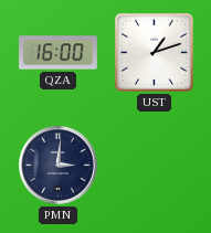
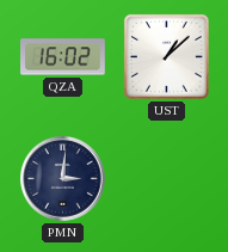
QZA: 16:00 -> 16:02
UST: 1:12 -> 1:08
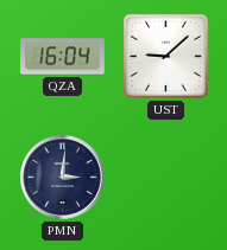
QZA: 16:02 -> 16:04
UST: 1:08 -> 9:08
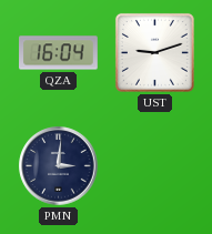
UST: 9:08 -> 9:12
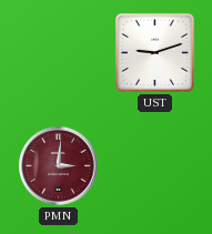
QZA: 16:04 -> none
PMN dial: navy -> burgundy
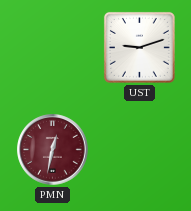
PMN: 3:01 -> 12:32
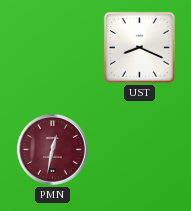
UST: 9:12 -> 8:19
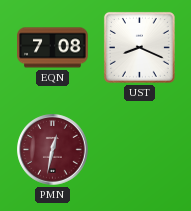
EQN: none -> 7:08
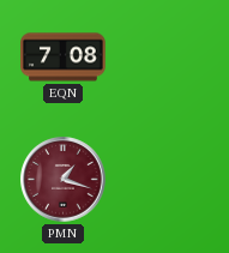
UST: 8:19 -> none
PMN: 12:32 -> 1:18
